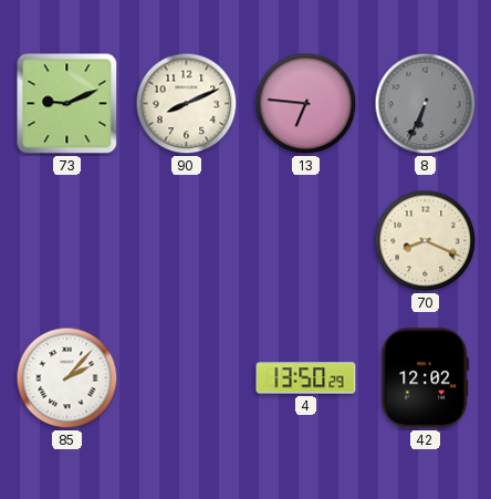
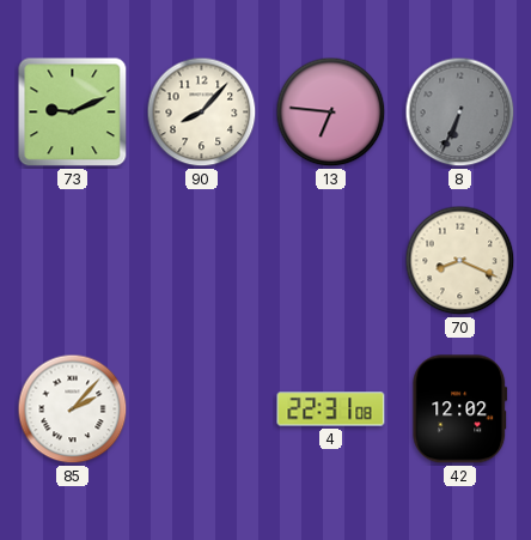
90: 8:11 -> 8:07
4: 13:50 -> 22:31
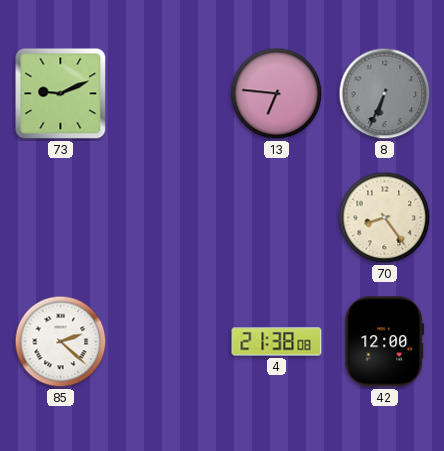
90: 8:07 -> none
70: 8:19 -> 8:24
85: 2:07 -> 2:22
4: 22:31 -> 21:38
42: 12:02 -> 12:00
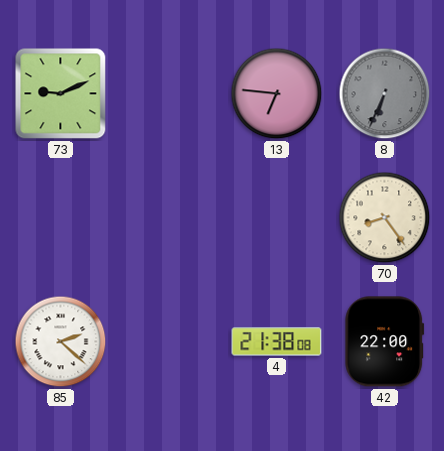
42: 12:00 -> 22:00
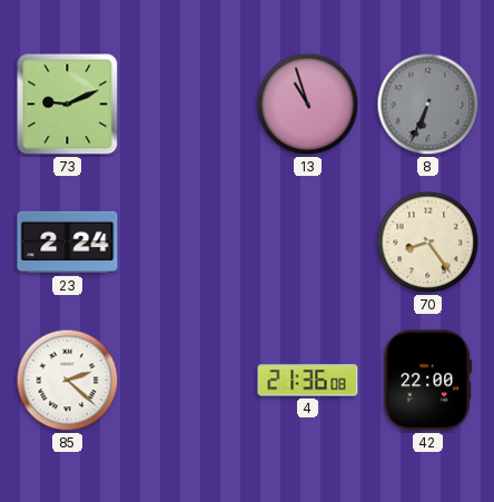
13: 6:46 -> 10:57
23: none -> 2:24
4: 21:38 -> 21:36
